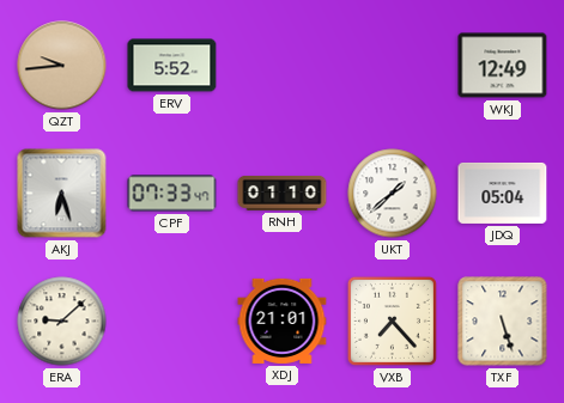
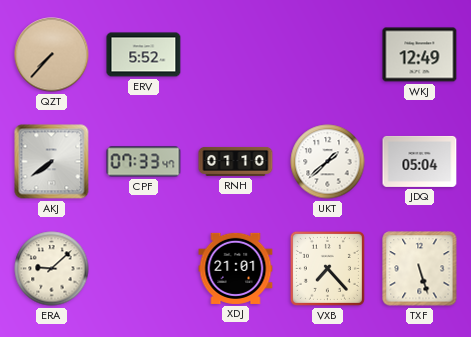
QZT: 9:44 -> 7:37
AKJ: 6:27 -> 7:39
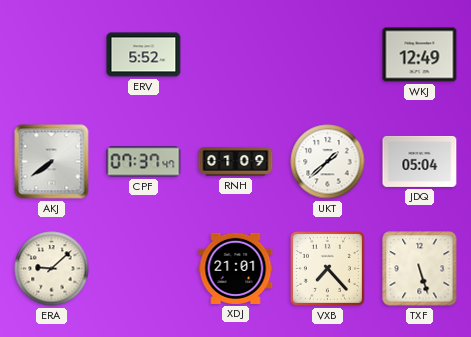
QZT: 7:37 -> none
CPF: 07:33 -> 07:37
RNH: 01:10 -> 01:09
